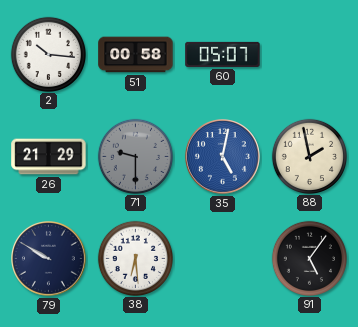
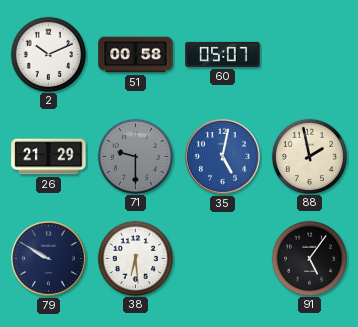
2: 10:16 -> 10:11
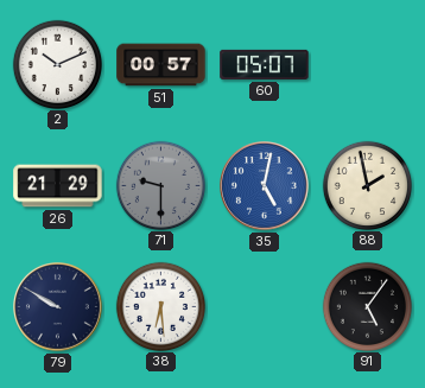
51: 00:58 -> 00:57
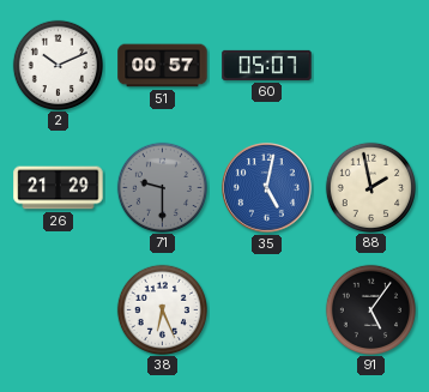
79: 9:50 -> none
38: 6:29 -> 6:26
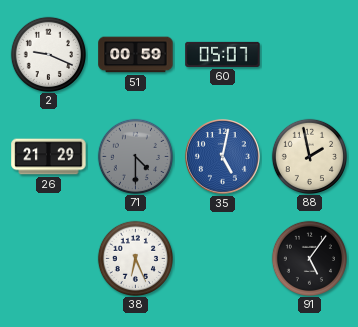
2: 10:11 -> 9:19
51: 00:57 -> 00:59
71: 9:30 -> 4:30
